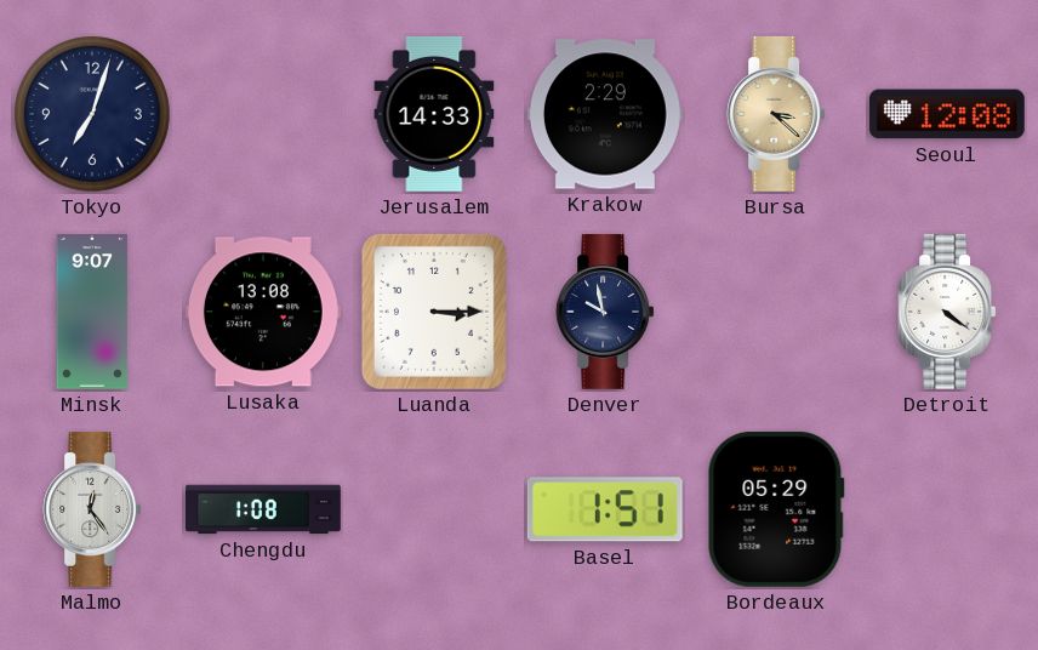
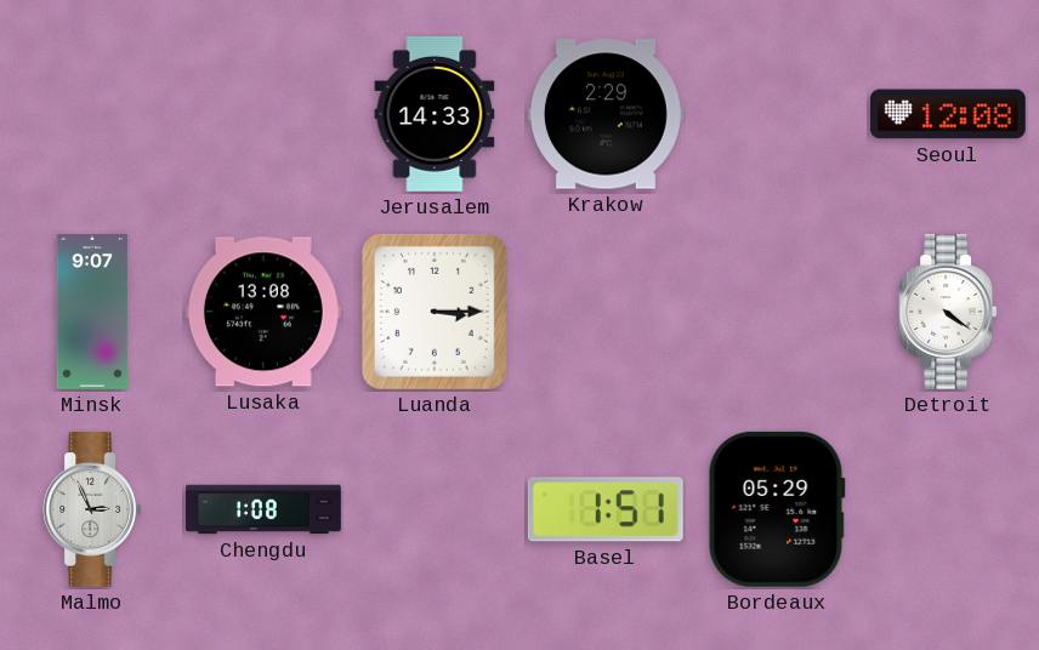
Tokyo: 7:03 -> none
Bursa: 3:22 -> none
Denver: 9:58 -> none
Malmo: 12:24 -> 2:56
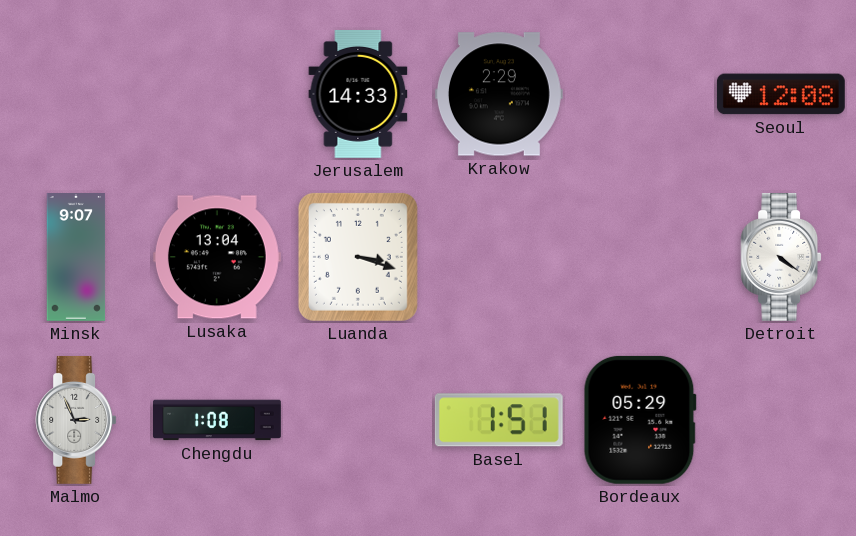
Lusaka: 13:08 -> 13:04
Luanda: 3:15 -> 3:18
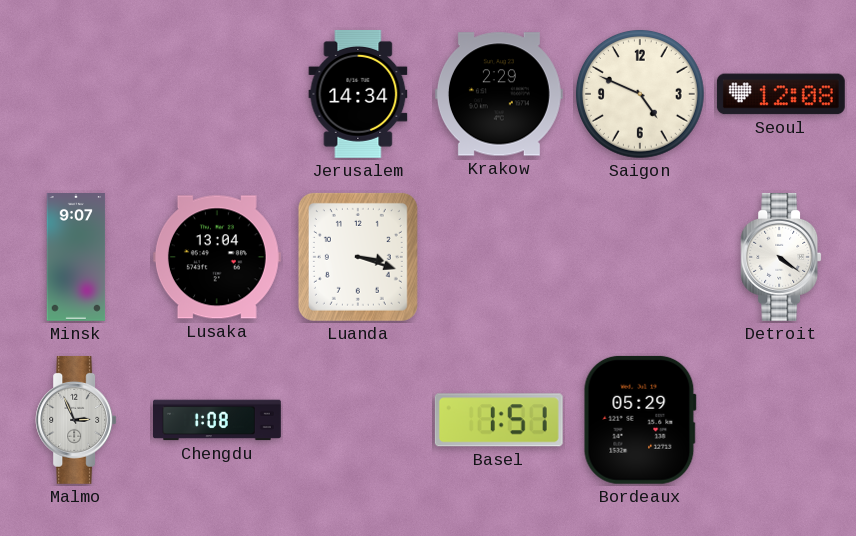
Jerusalem: 14:33 -> 14:34
Saigon: none -> 4:49
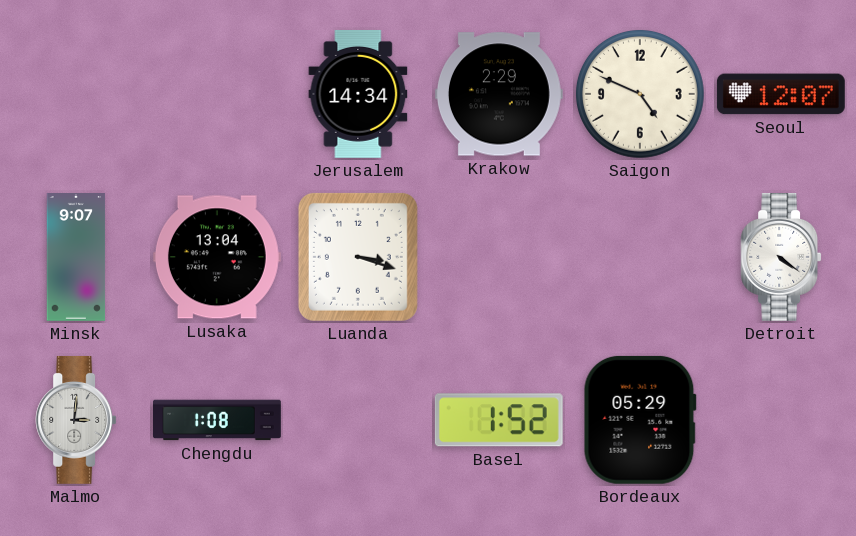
Seoul: 12:08 -> 12:07
Malmo: 2:56 -> 3:01
Basel: 1:51 -> 1:52
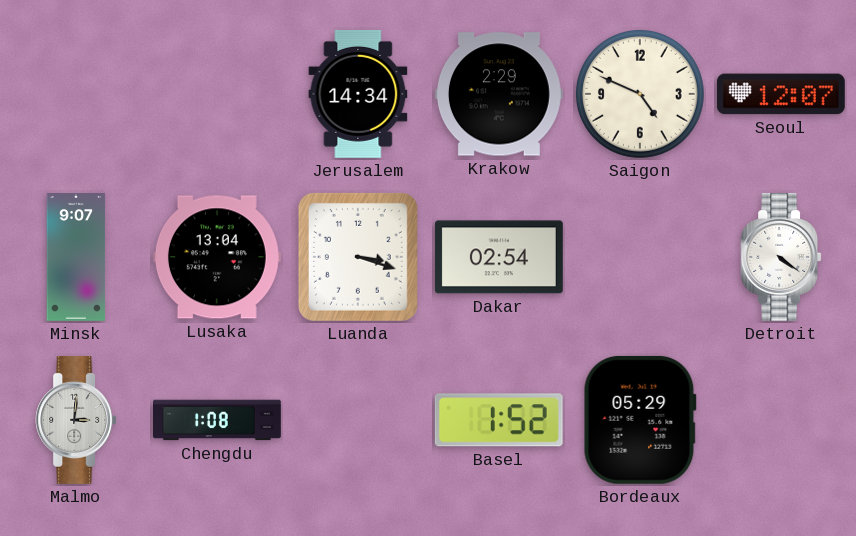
Dakar: none -> 02:54
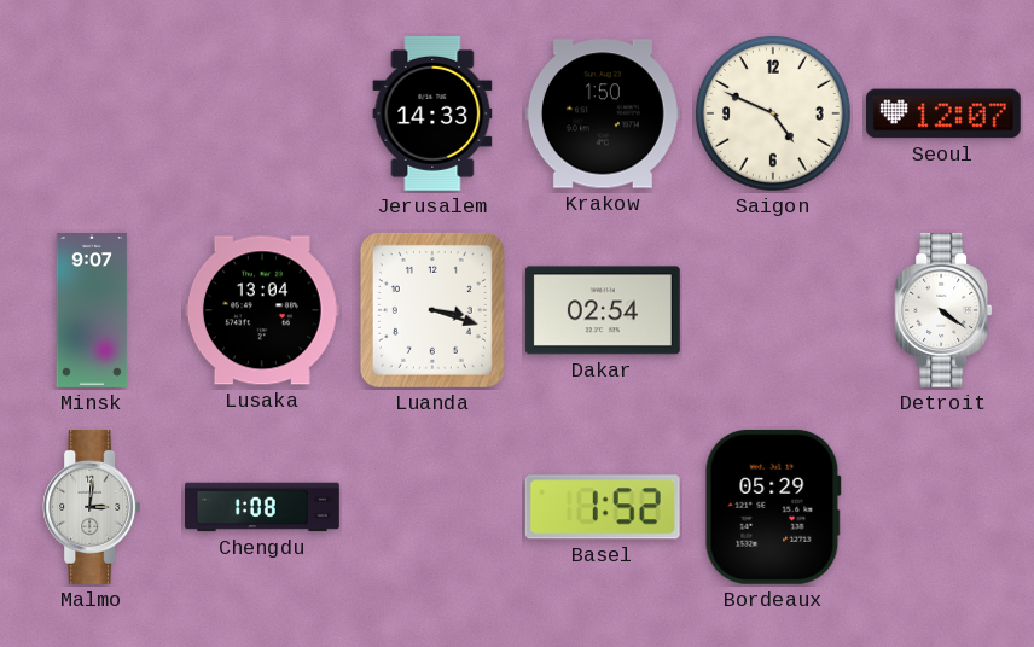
Jerusalem: 14:34 -> 14:33
Krakow: 2:29 -> 1:50
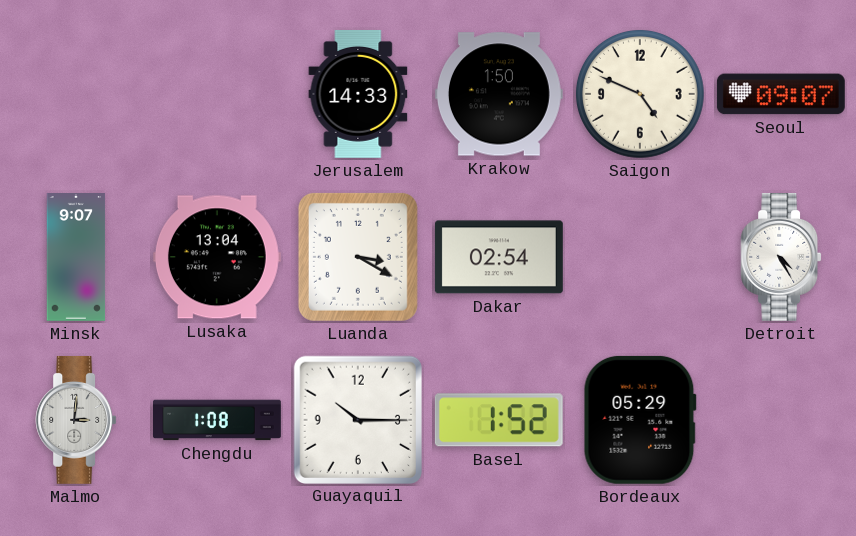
Seoul: 12:07 -> 09:07
Luanda: 3:18 -> 3:20
Detroit: 4:21 -> 4:25
Guayaquil: none -> 10:15
